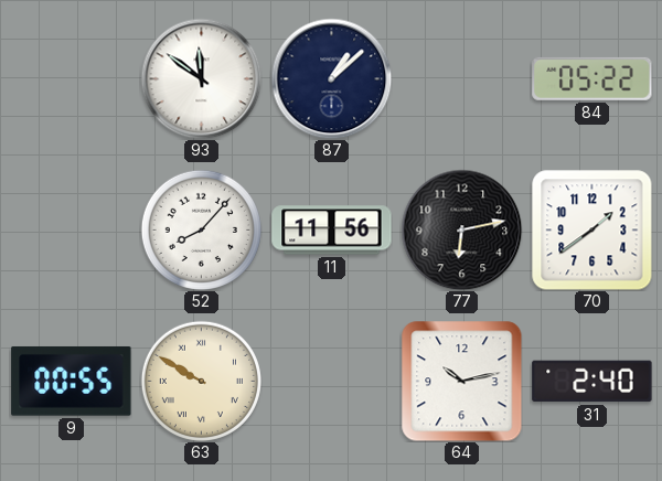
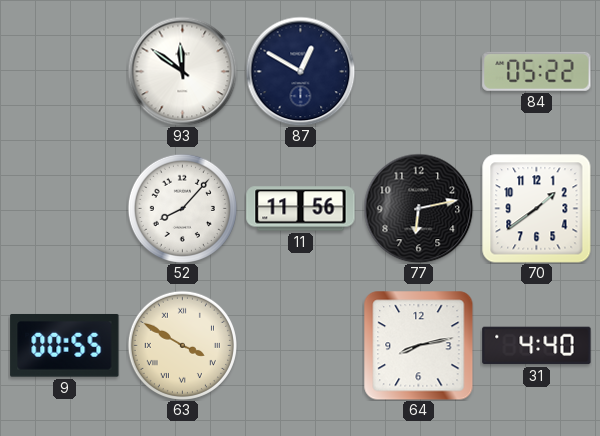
87: 1:08 -> 12:50
63: 9:50 -> 3:50
64: 10:13 -> 8:13
31: 2:40 -> 4:40
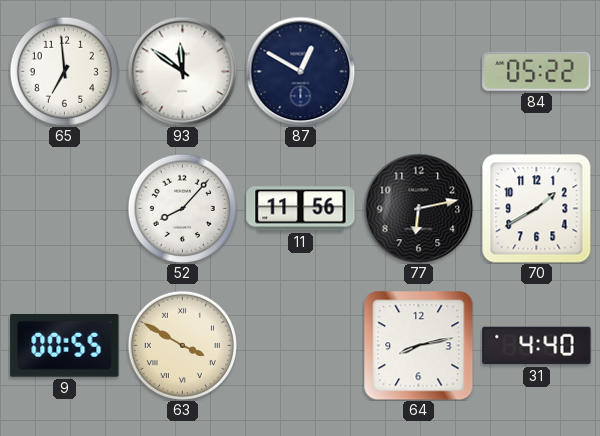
65: none -> 6:59
70: 1:39 -> 1:40
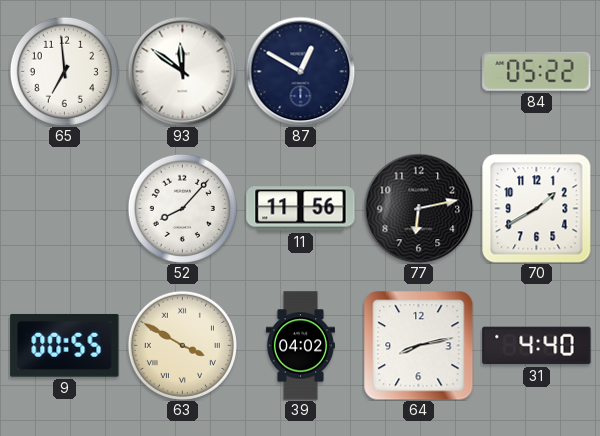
39: none -> 04:02
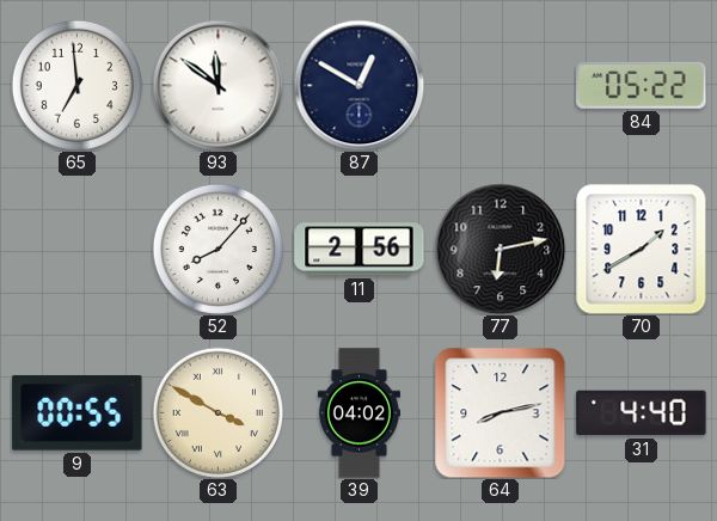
11: 11:56 -> 2:56
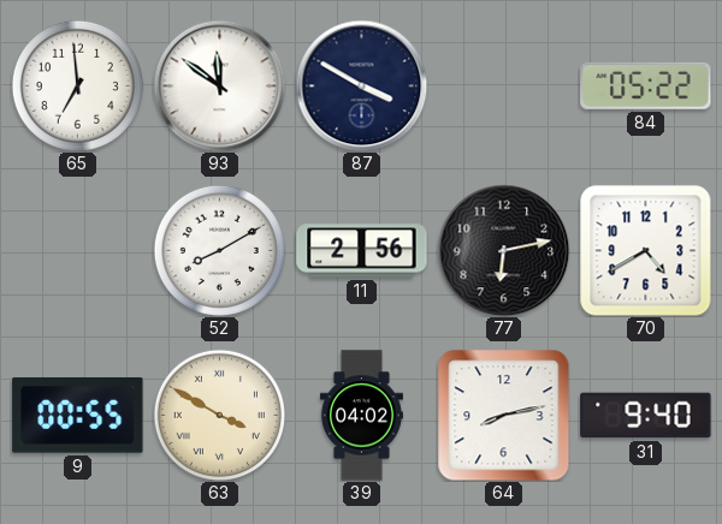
87: 12:50 -> 3:50
52: 8:07 -> 8:10
70: 1:40 -> 4:40
31: 4:40 -> 9:40
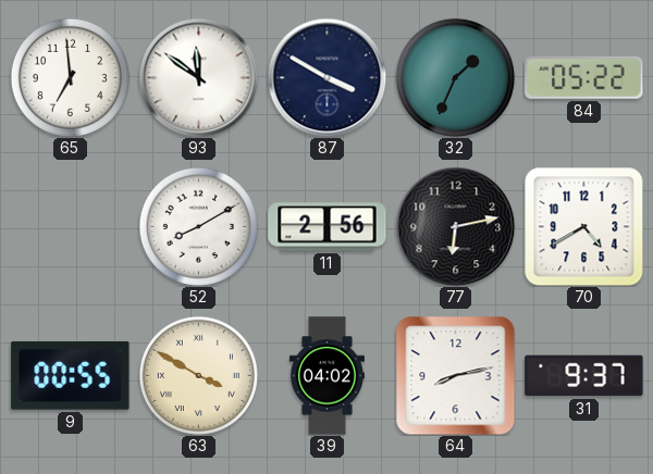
32: none -> 1:34
31: 9:40 -> 9:37
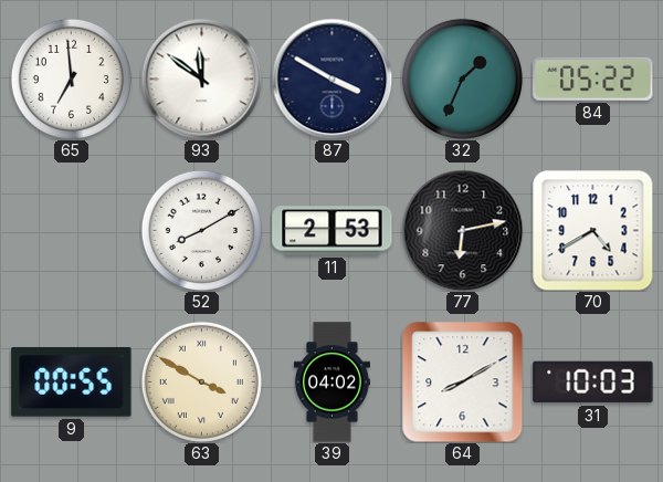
11: 2:56 -> 2:53
64: 8:13 -> 8:10
31: 9:37 -> 10:03
